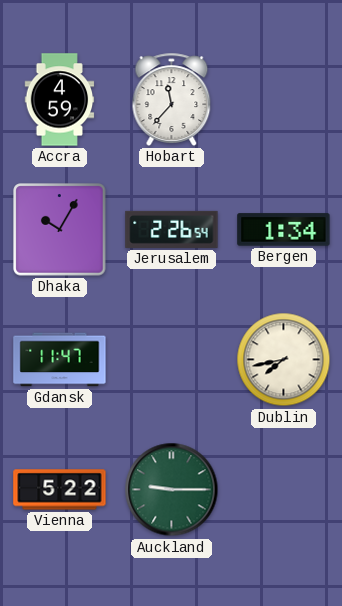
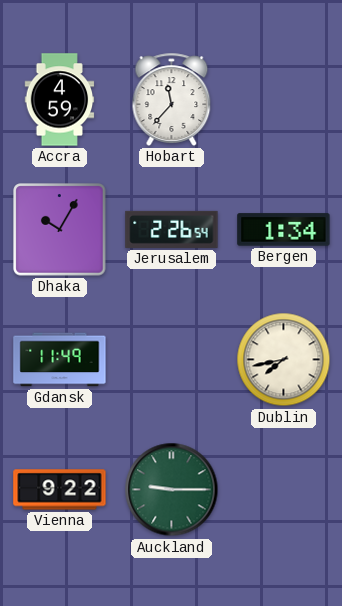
Gdansk: 11:47 -> 11:49
Vienna: 5:22 -> 9:22
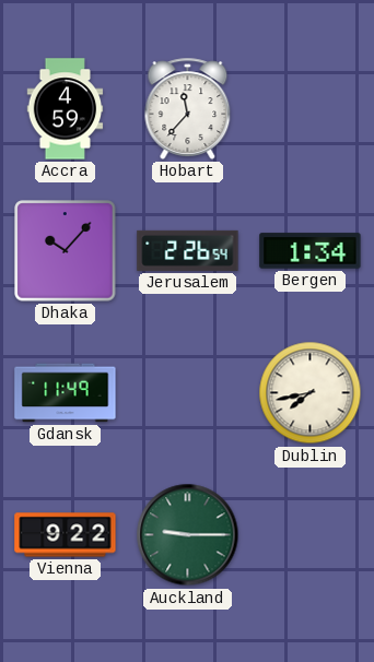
Dhaka: 10:05 -> 10:07
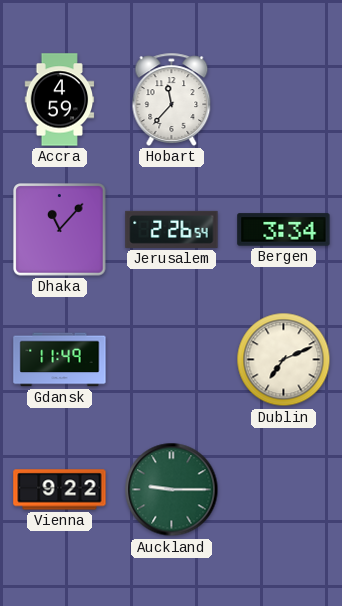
Dhaka: 10:07 -> 11:07
Bergen: 1:34 -> 3:34
Dublin: 7:43 -> 7:11
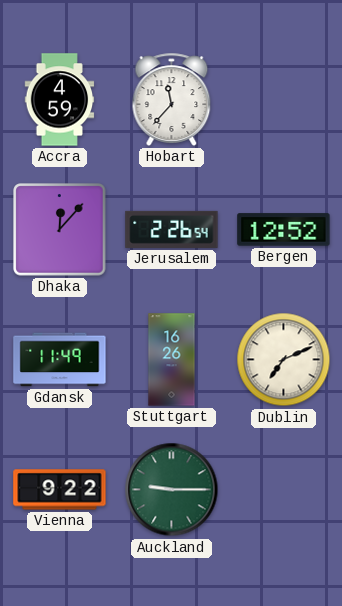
Dhaka: 11:07 -> 12:07
Bergen: 3:34 -> 12:52
Stuttgart: none -> 16:26
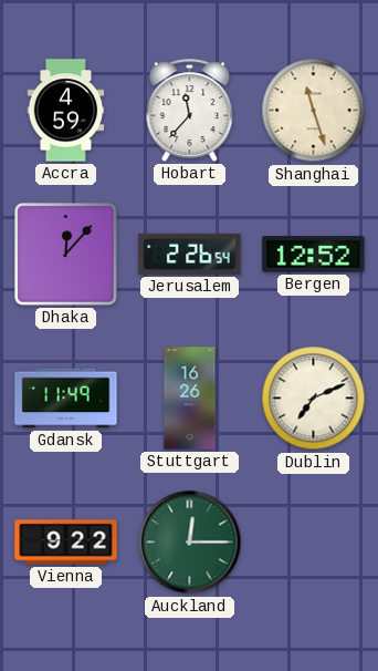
Shanghai: none -> 11:27
Auckland: 9:15 -> 12:15
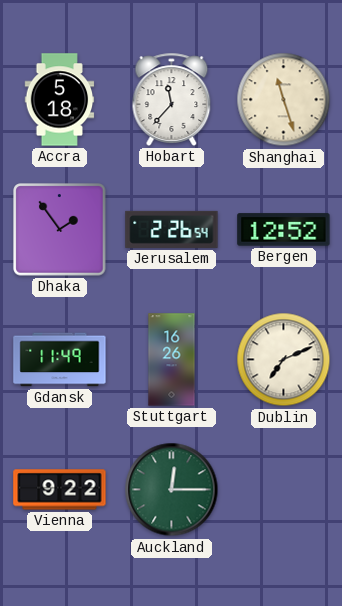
Accra: 4:59 -> 5:18
Dhaka: 12:07 -> 1:54
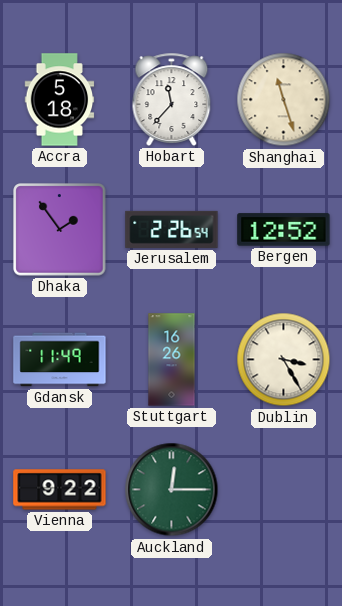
Dublin: 7:11 -> 3:25
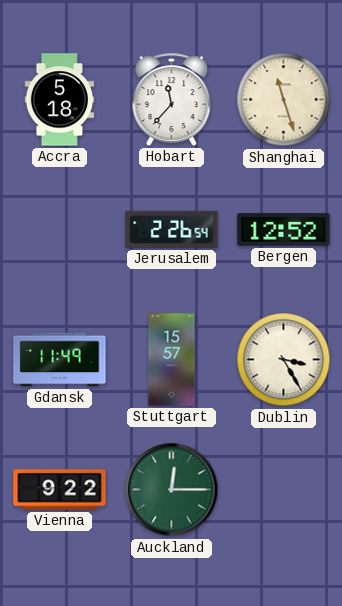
Dhaka: 1:54 -> none
Stuttgart: 16:26 -> 15:57
